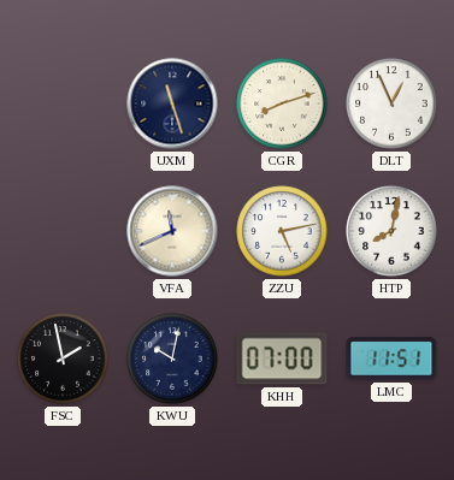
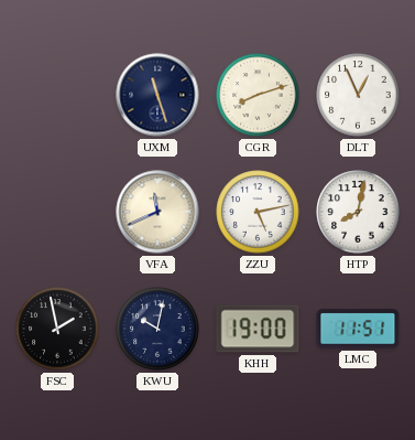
KHH: 07:00 -> 19:00
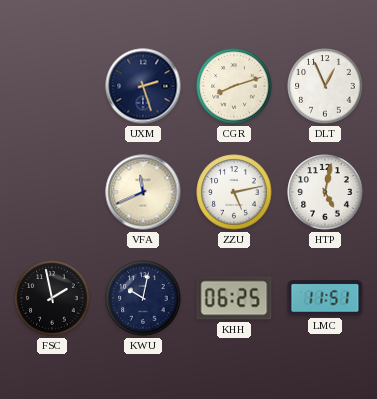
UXM: 11:27 -> 2:27
HTP: 8:02 -> 5:02
KHH: 19:00 -> 06:25
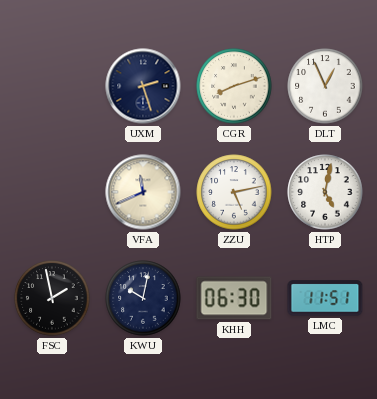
KHH: 06:25 -> 06:30
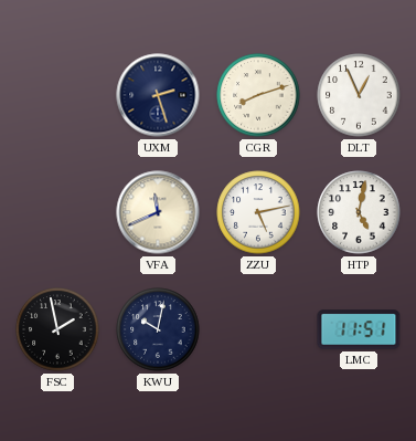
KHH: 06:30 -> none
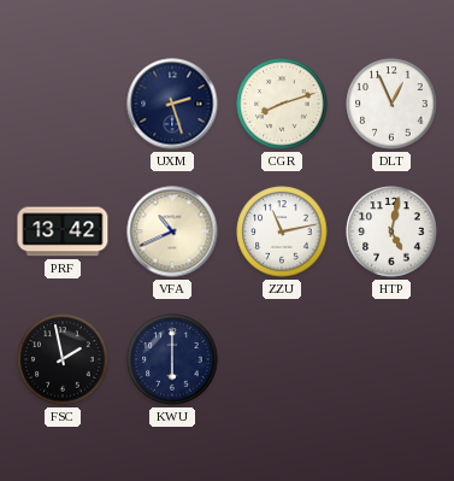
PRF: none -> 13:42
VFA: 11:41 -> 10:41
ZZU: 5:13 -> 11:13
KWU: 10:02 -> 6:00
LMC: 11:51 -> none
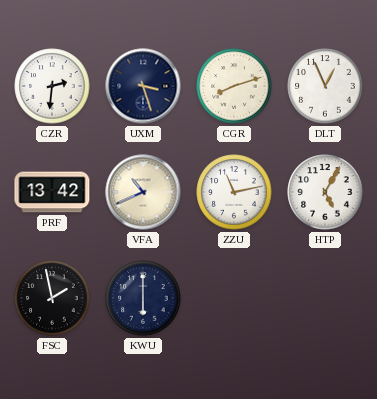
CZR: none -> 2:31
UXM: 2:27 -> 3:27
HTP: 5:02 -> 5:05
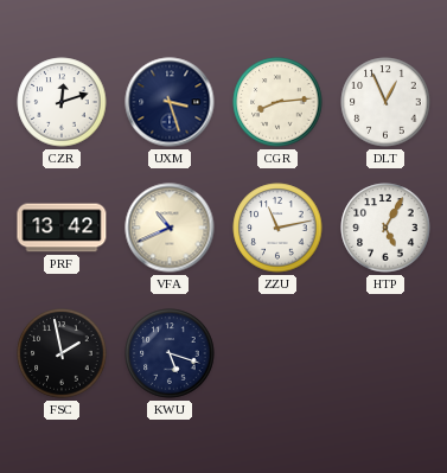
CZR: 2:31 -> 12:12
CGR: 8:12 -> 8:14
KWU: 6:00 -> 5:18
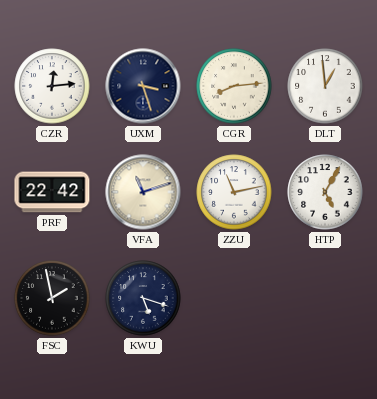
CZR: 12:12 -> 12:14
DLT: 12:56 -> 12:59
PRF: 13:42 -> 22:42
VFA: 10:41 -> 11:12
